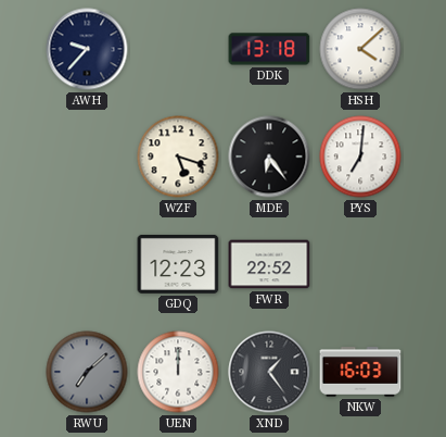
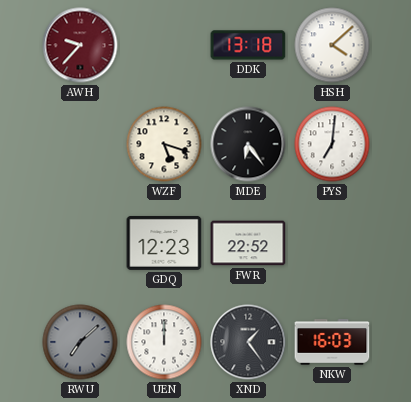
AWH dial: navy -> burgundy
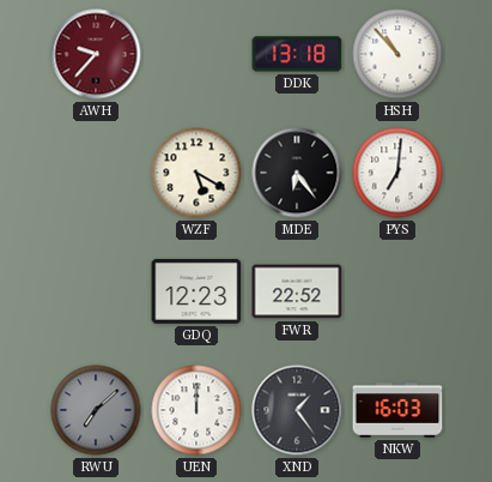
HSH: 4:08 -> 10:53
WZF: 5:18 -> 5:20
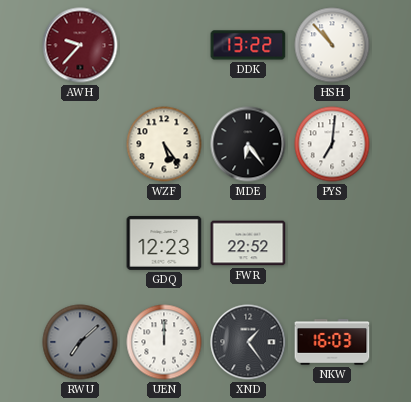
DDK: 13:18 -> 13:22
WZF: 5:20 -> 5:24
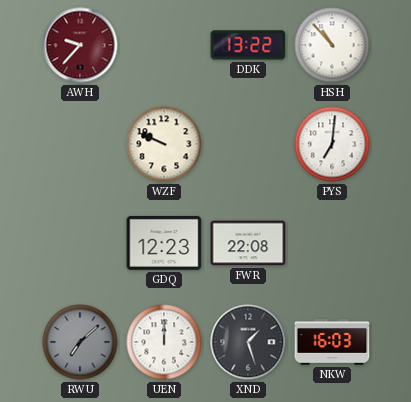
WZF: 5:24 -> 9:49
MDE: 6:24 -> none
FWR: 22:52 -> 22:08
XND: 1:24 -> 1:27
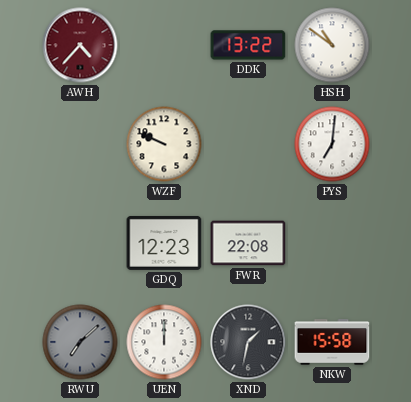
AWH: 9:37 -> 4:37
HSH: 10:53 -> 10:51
XND: 1:27 -> 1:32
NKW: 16:03 -> 15:58
